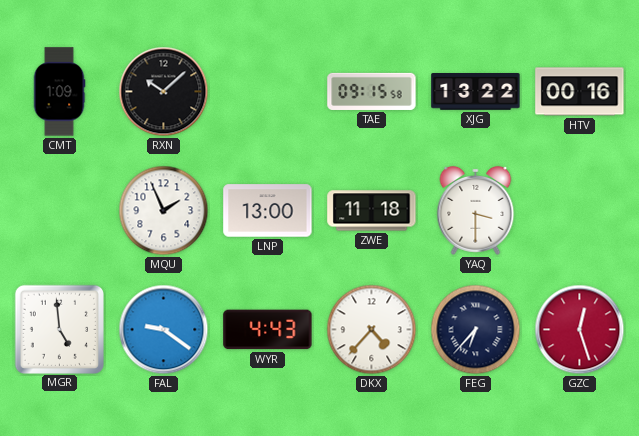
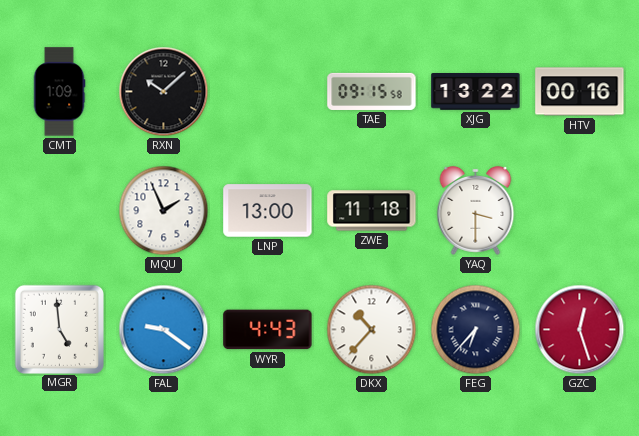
DKX: 4:37 -> 10:37
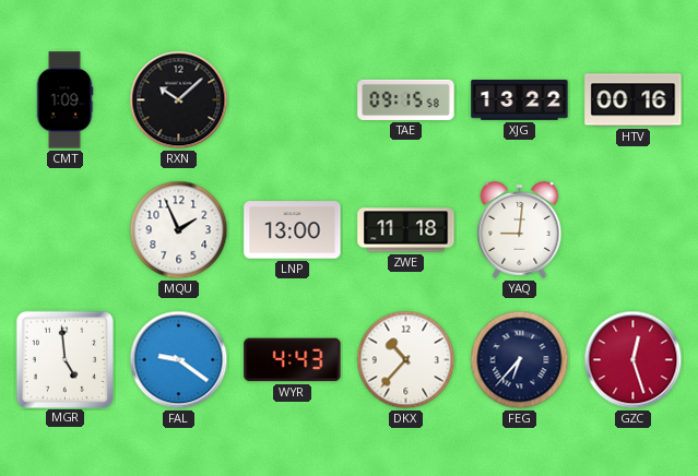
YAQ: 3:30 -> 9:01
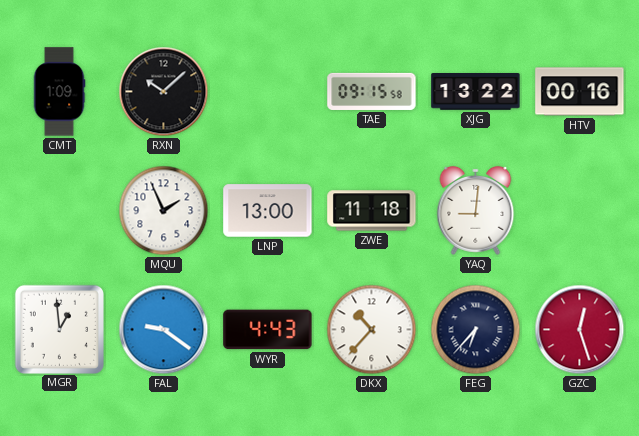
MGR: 4:59 -> 12:59
